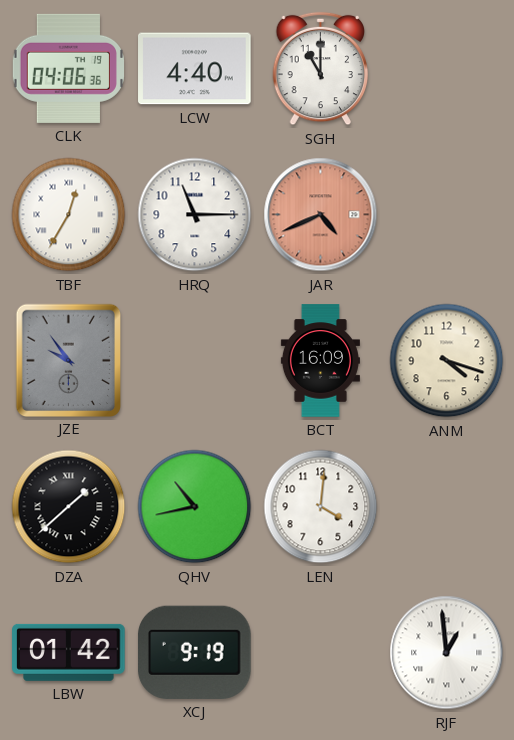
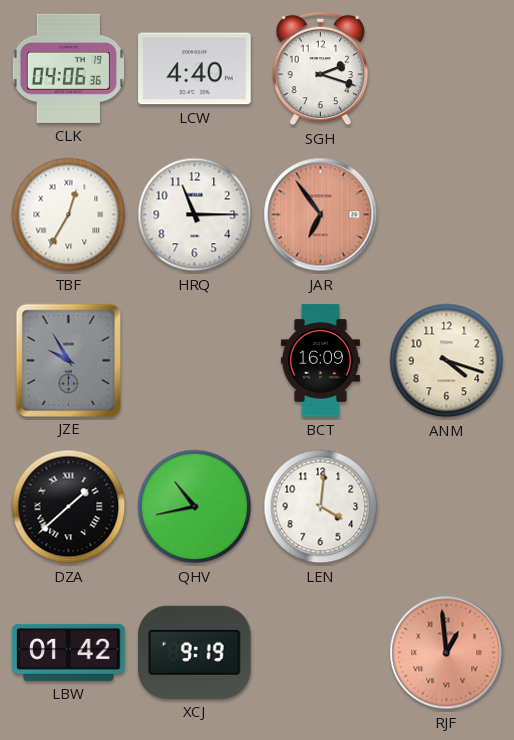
SGH: 11:00 -> 2:18
JAR: 4:41 -> 6:54
JZE: 9:54 -> 9:55
RJF dial: white -> salmon
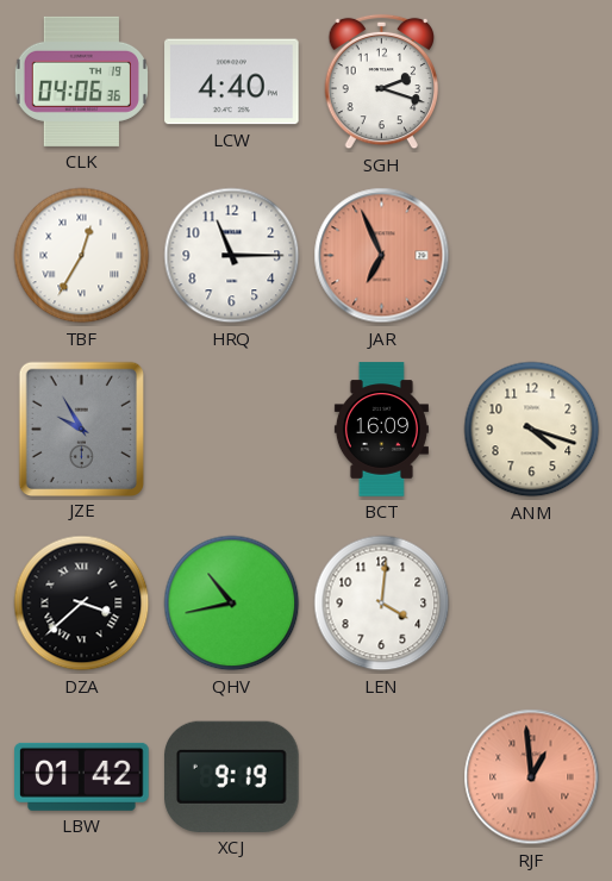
JAR: 6:54 -> 6:56
DZA: 1:38 -> 3:38
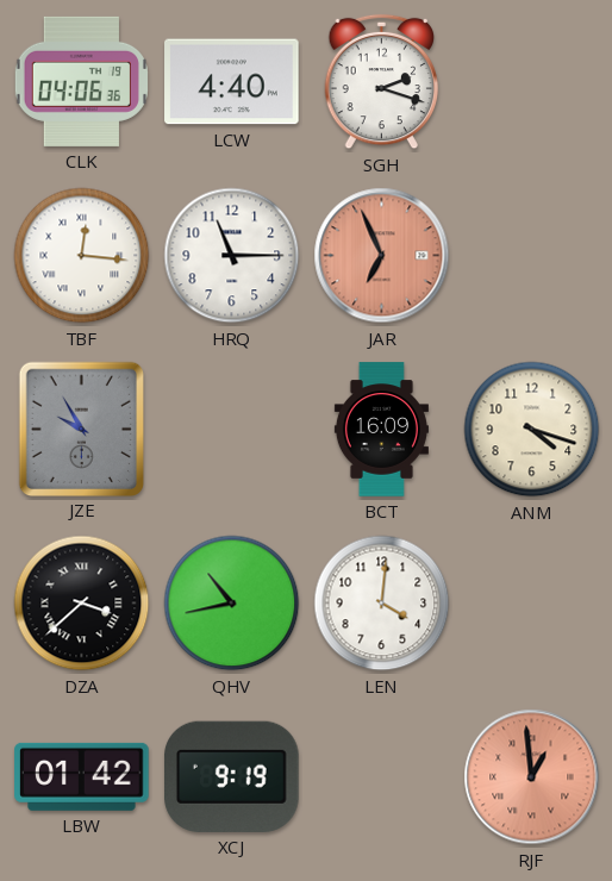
TBF: 12:35 -> 12:16
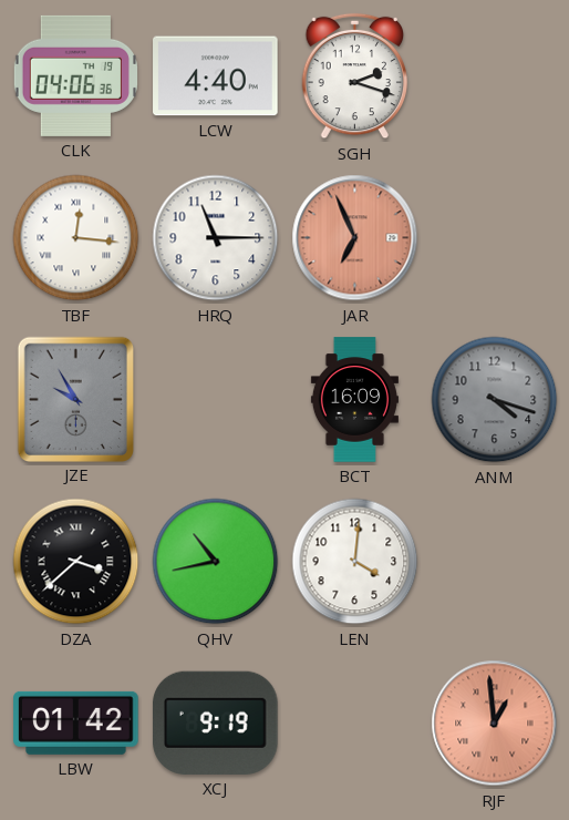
ANM dial: cream -> grey
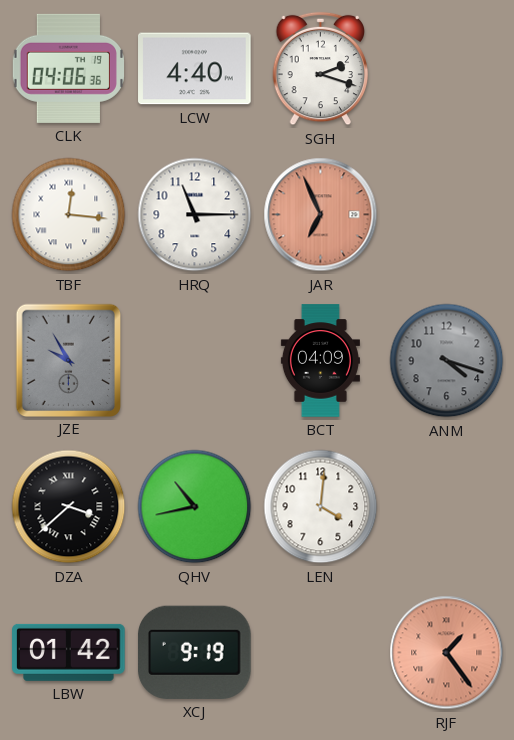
BCT: 16:09 -> 04:09
RJF: 12:59 -> 1:24
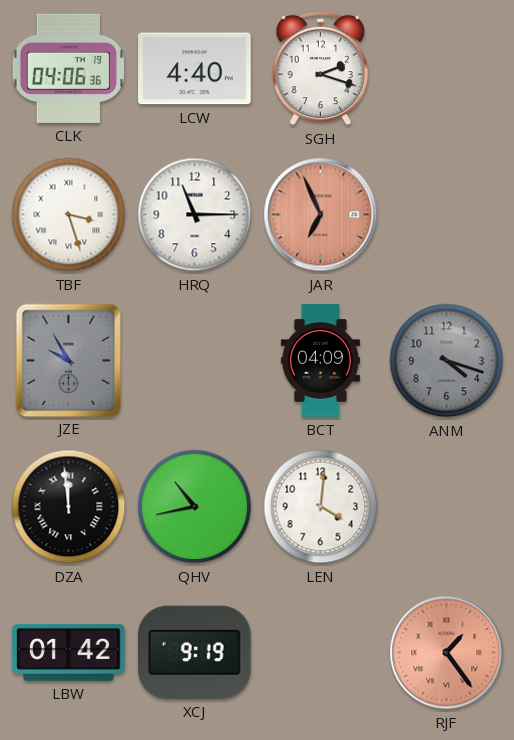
TBF: 12:16 -> 3:27
DZA: 3:38 -> 11:59
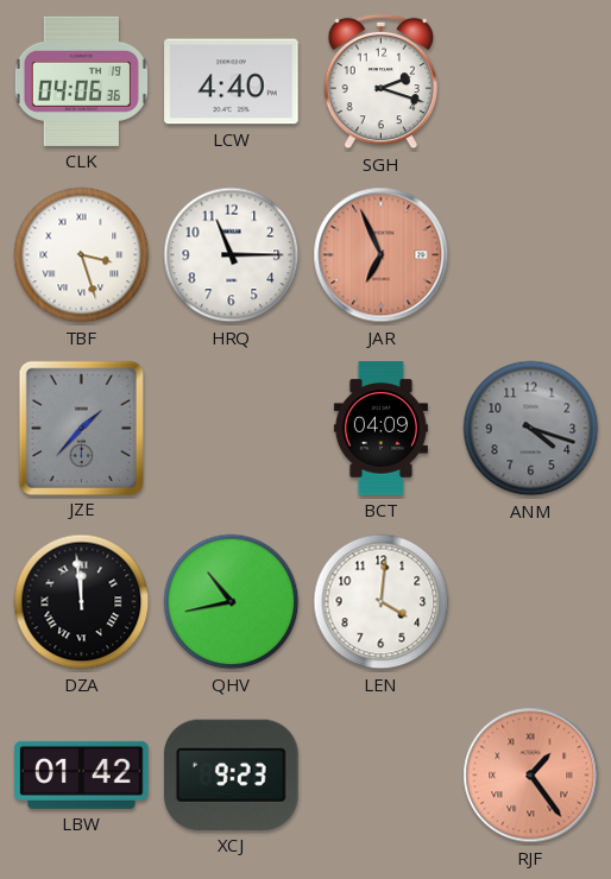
JZE: 9:55 -> 1:37
XCJ: 9:19 -> 9:23
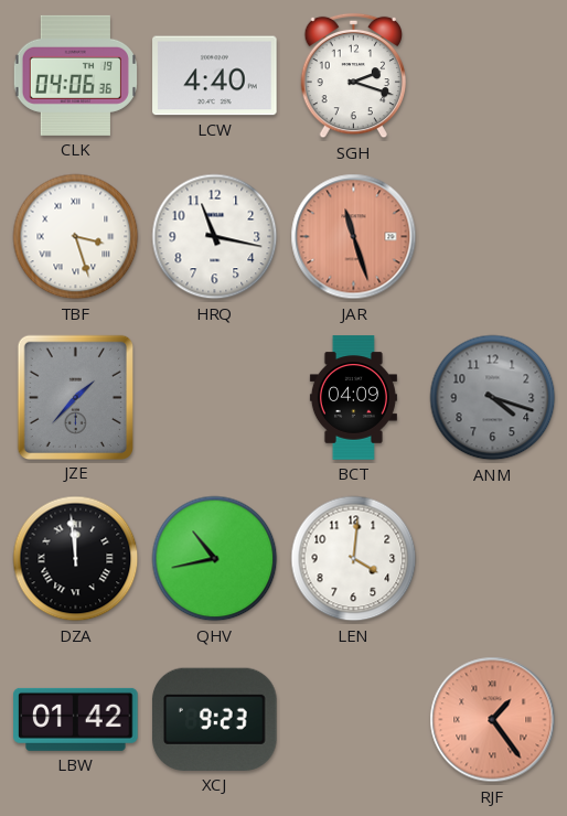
HRQ: 11:15 -> 11:17
JAR: 6:56 -> 11:27
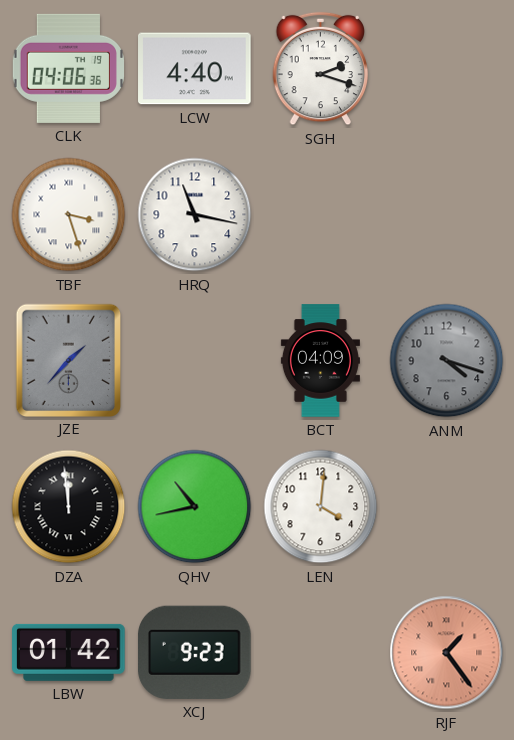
JAR: 11:27 -> none
